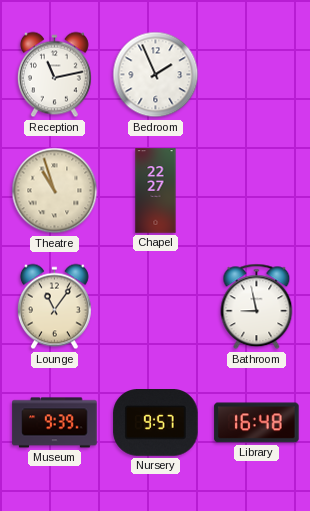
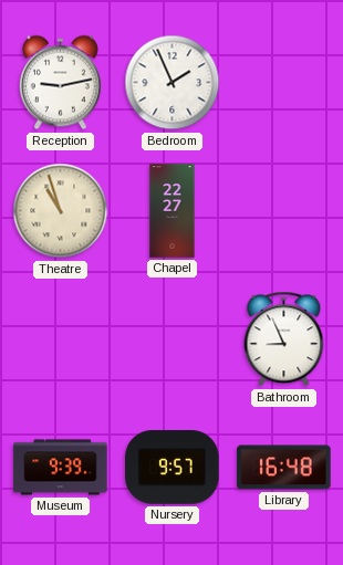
Reception: 11:13 -> 9:13
Lounge: 11:06 -> none
Bathroom: 8:58 -> 8:56
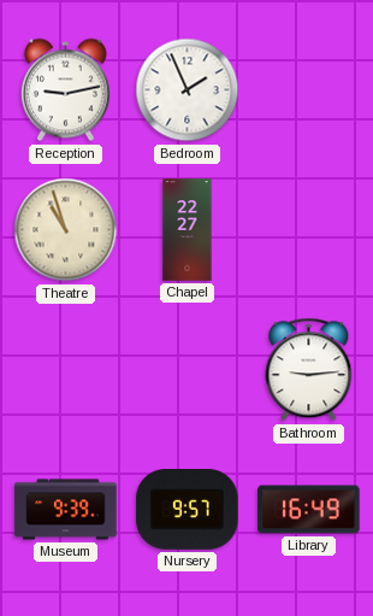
Bathroom: 8:56 -> 9:14
Library: 16:48 -> 16:49
